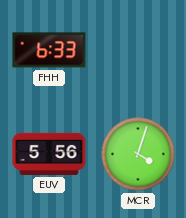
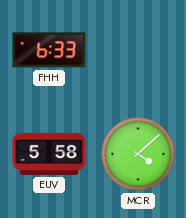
EUV: 5:56 -> 5:58
MCR: 4:03 -> 4:08
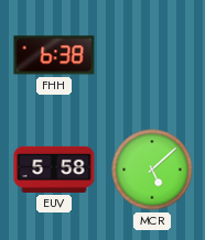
FHH: 6:33 -> 6:38
MCR: 4:08 -> 5:08
